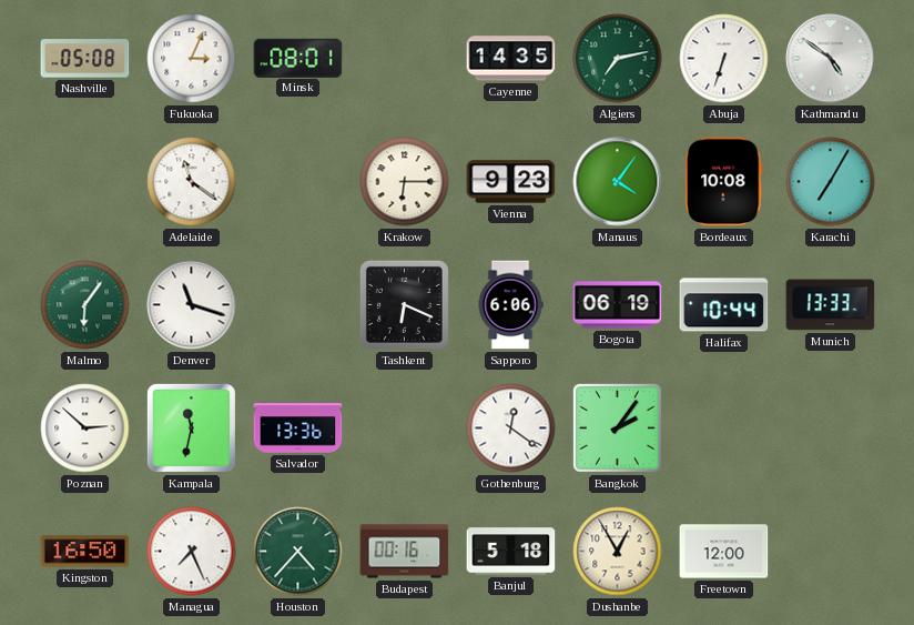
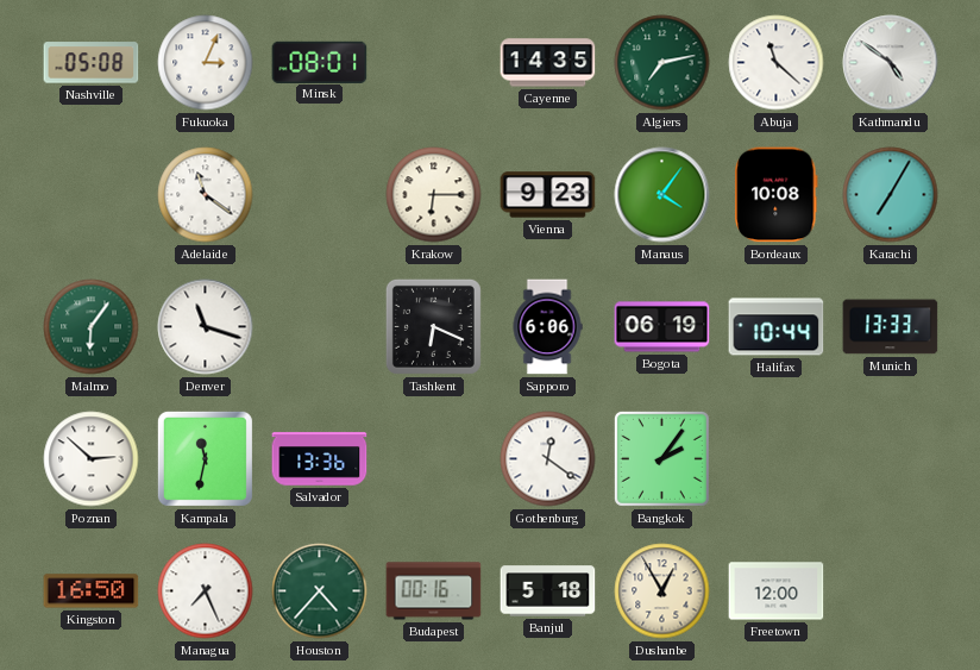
Abuja: 6:33 -> 11:22
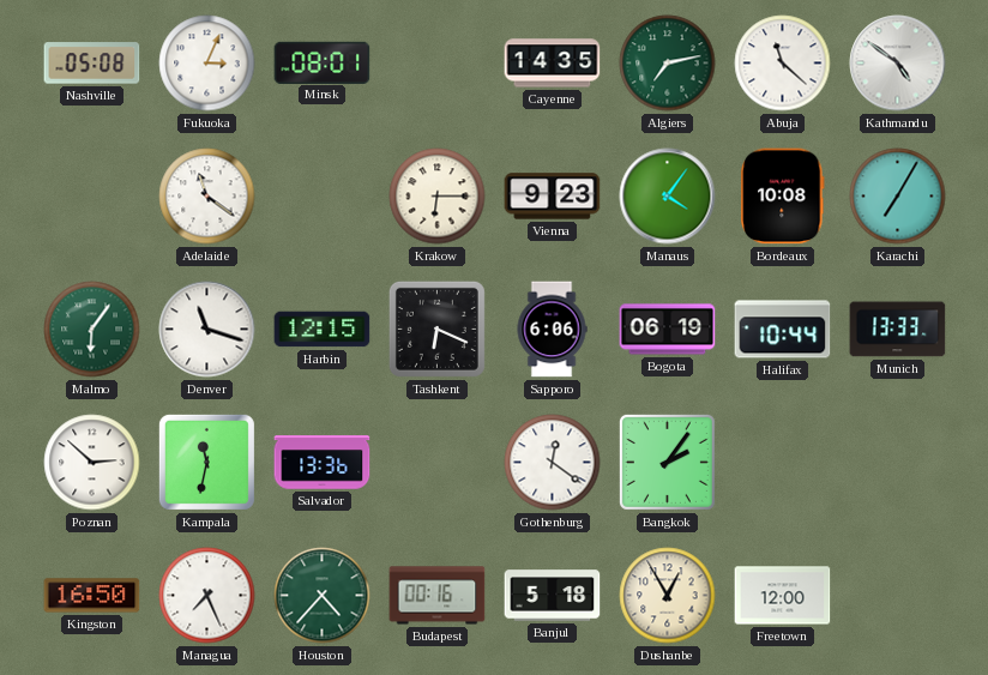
Harbin: none -> 12:15
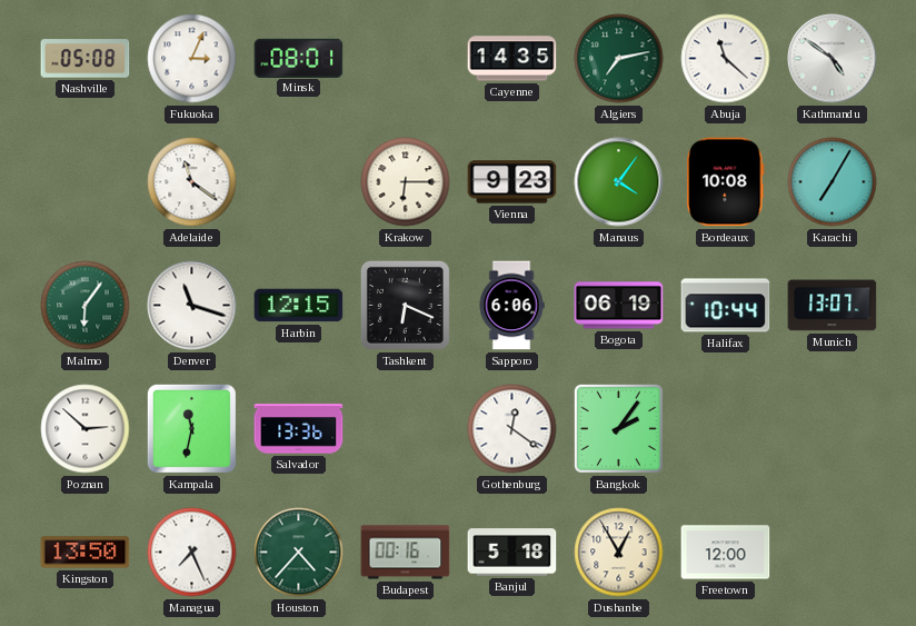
Munich: 13:33 -> 13:07
Kingston: 16:50 -> 13:50
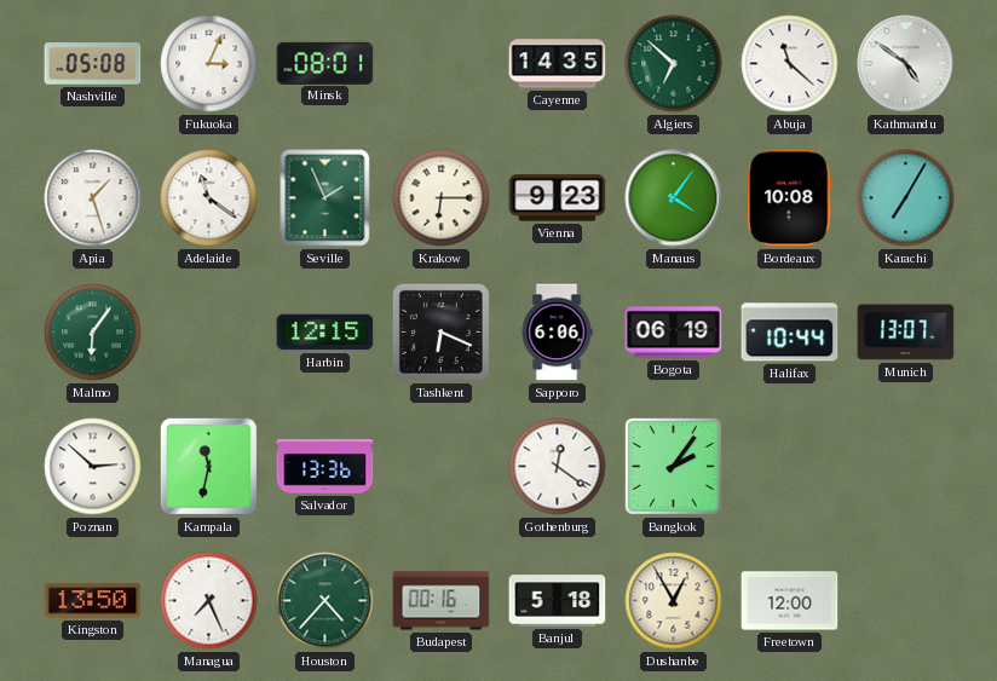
Algiers: 7:13 -> 6:52
Apia: none -> 1:27
Seville: none -> 1:56
Denver: 11:18 -> none
